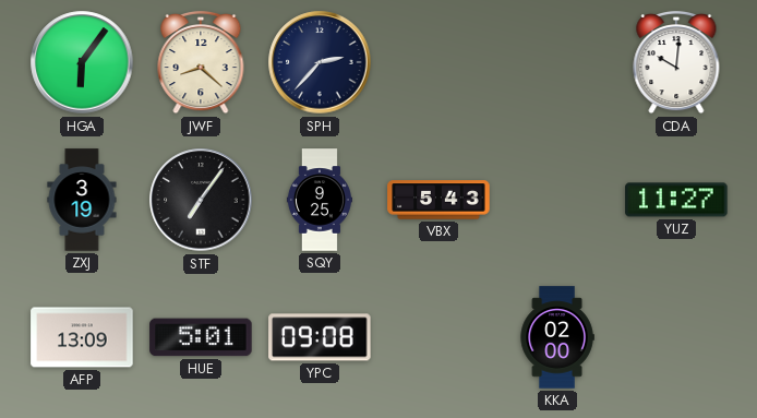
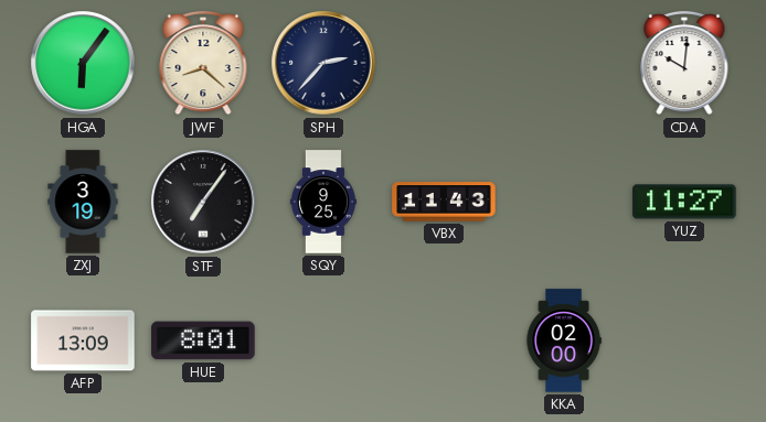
VBX: 5:43 -> 11:43
HUE: 5:01 -> 8:01
YPC: 09:08 -> none
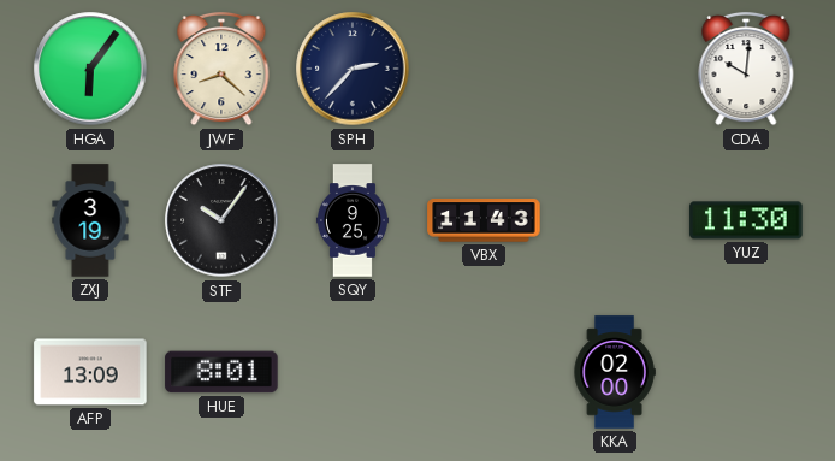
STF: 7:06 -> 10:06
YUZ: 11:27 -> 11:30
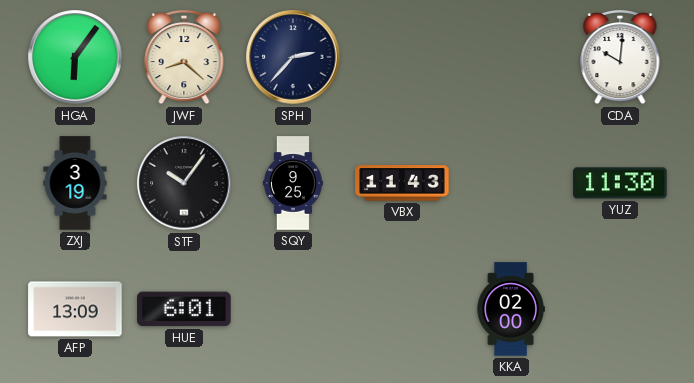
HUE: 8:01 -> 6:01
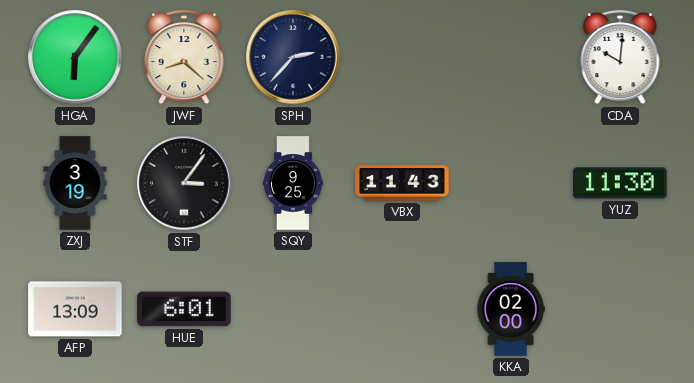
STF: 10:06 -> 3:06
